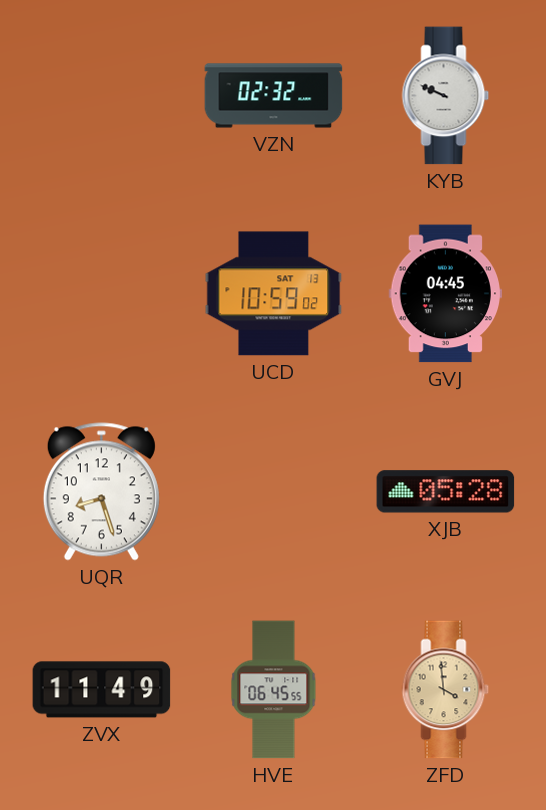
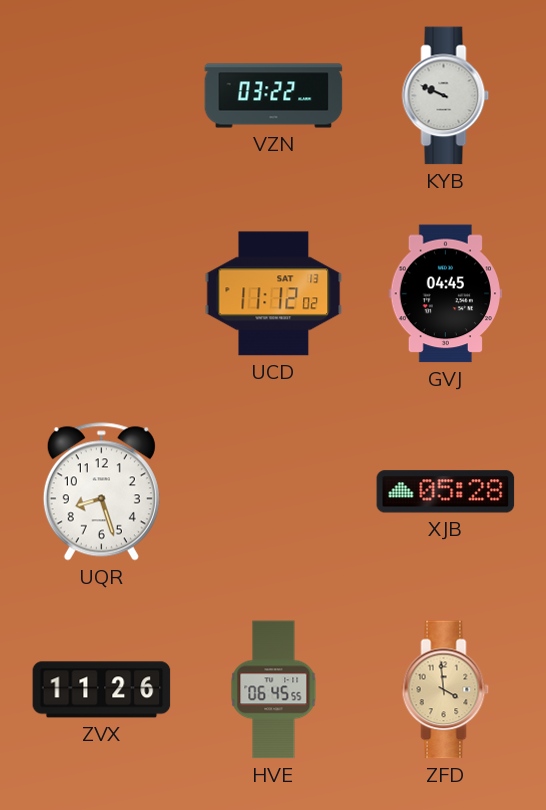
VZN: 02:32 -> 03:22
UCD: 10:59 -> 11:12
ZVX: 11:49 -> 11:26
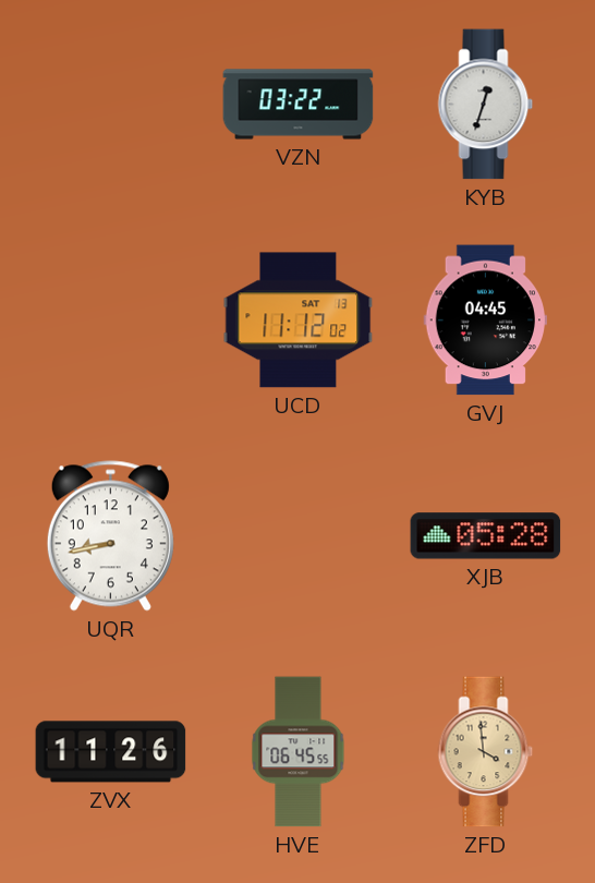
KYB: 9:49 -> 12:33
UQR: 8:27 -> 8:43
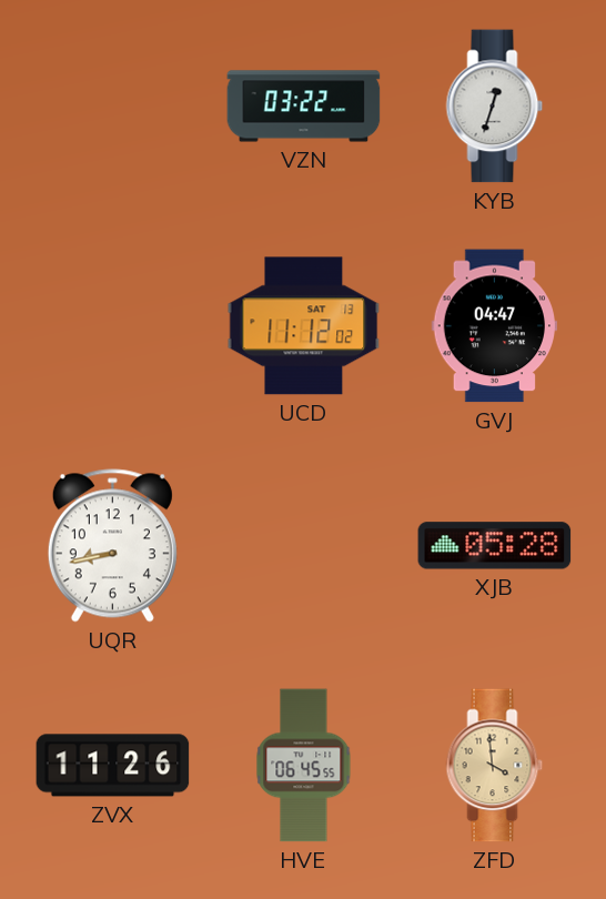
GVJ: 04:45 -> 04:47
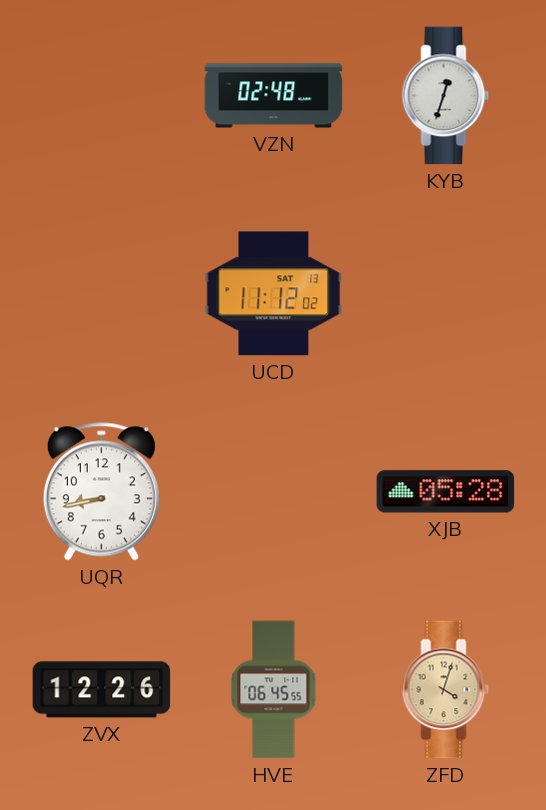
VZN: 03:22 -> 02:48
GVJ: 04:47 -> none
ZVX: 11:26 -> 12:26
ZFD: 3:59 -> 4:03
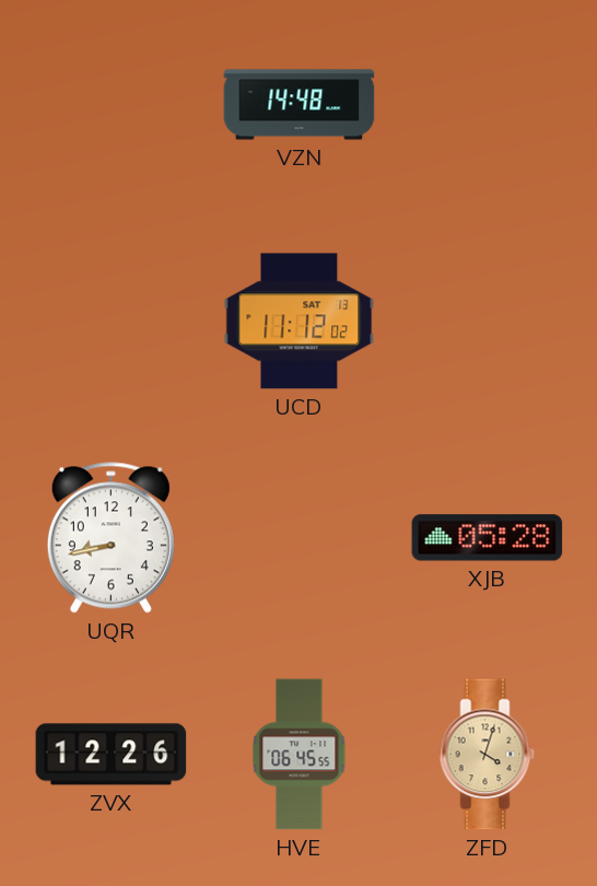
VZN: 02:48 -> 14:48
KYB: 12:33 -> none
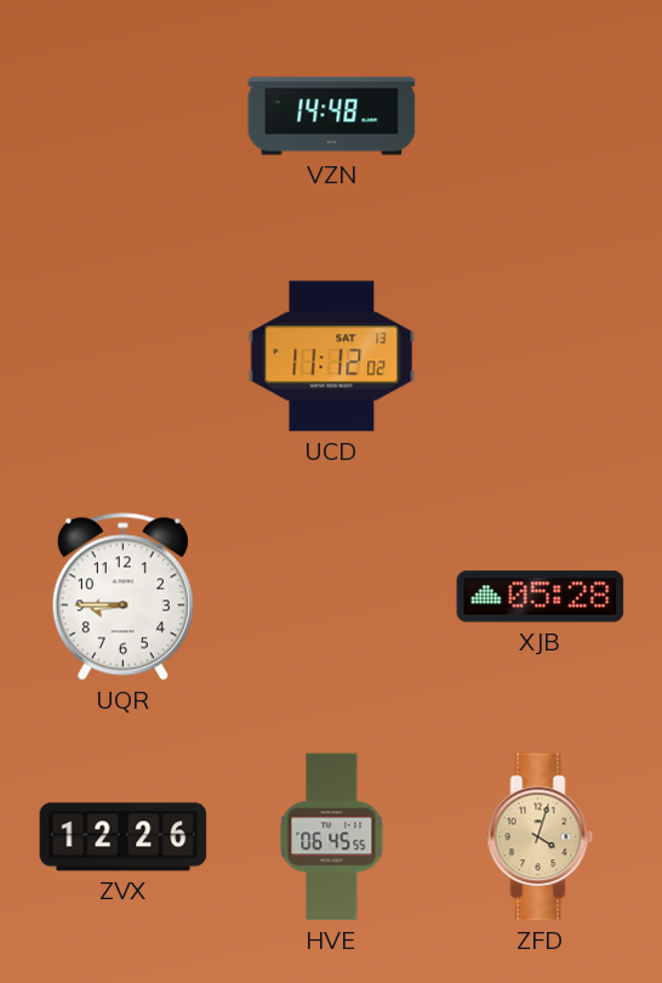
UQR: 8:43 -> 8:45
